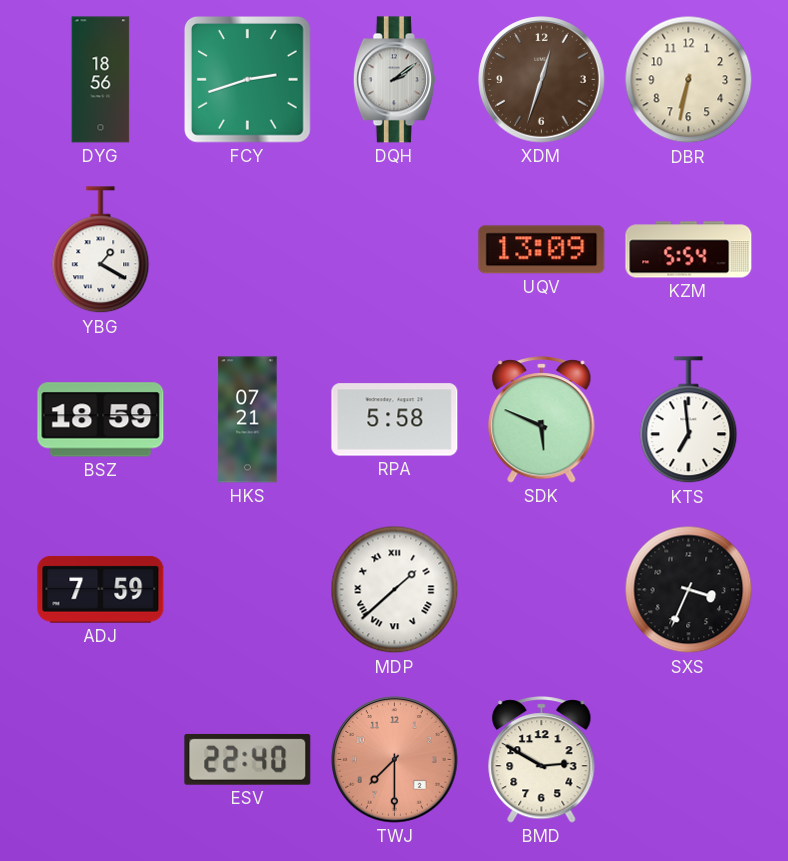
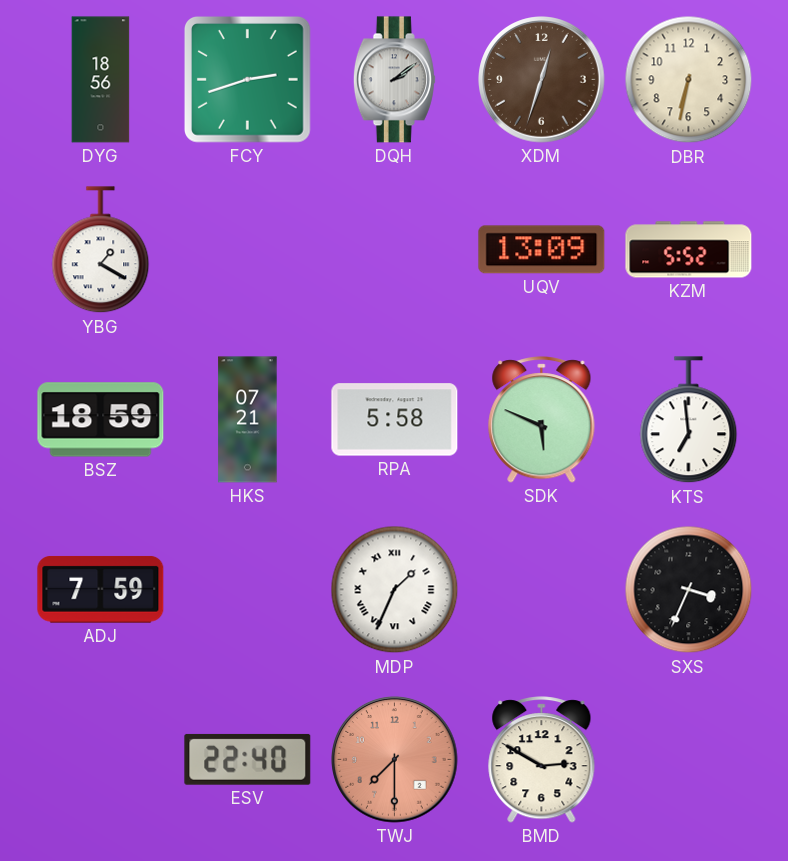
KZM: 5:54 -> 5:52
MDP: 1:38 -> 1:34
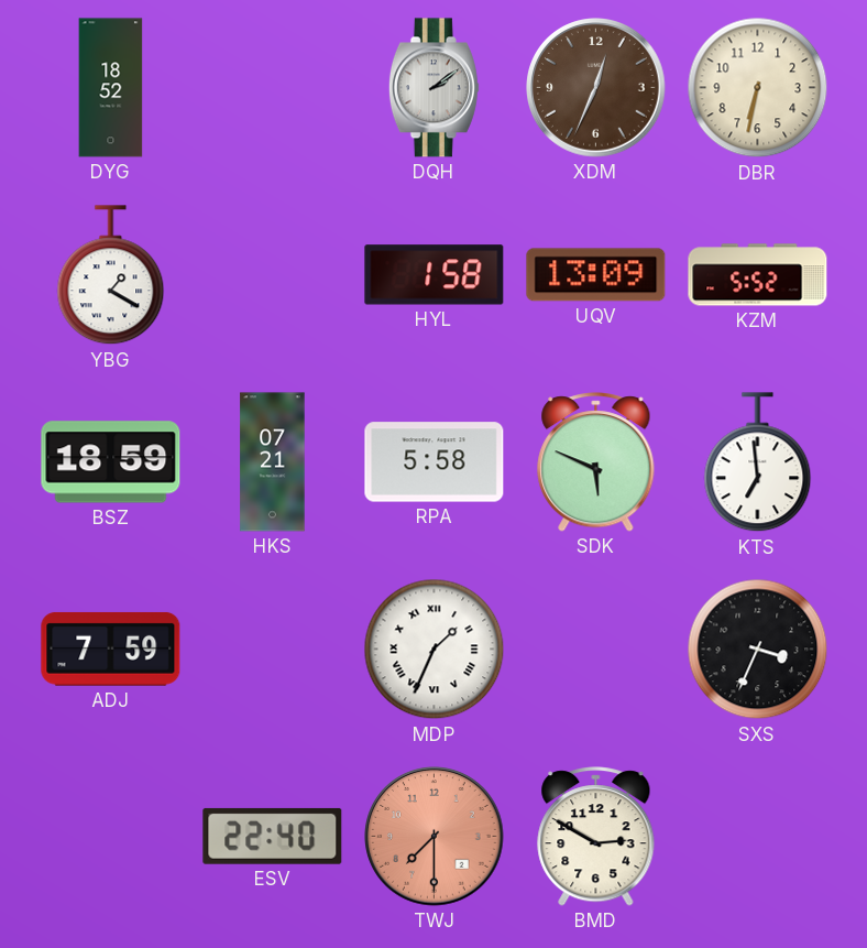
DYG: 18:56 -> 18:52
FCY: 2:42 -> none
XDM: 12:33 -> 12:34
HYL: none -> 1:58
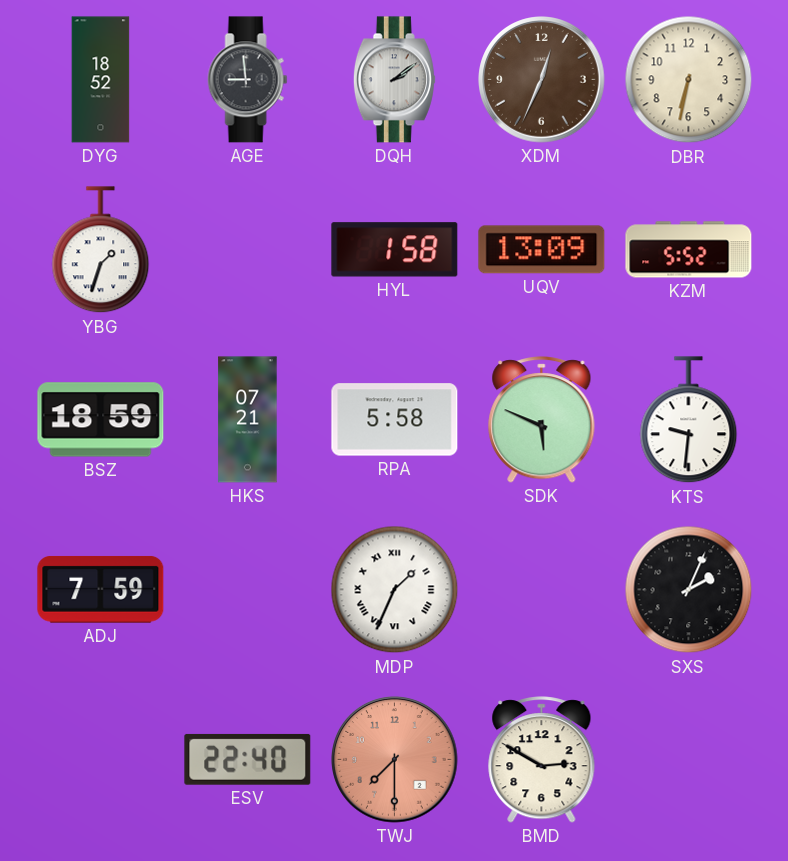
AGE: none -> 8:59
YBG: 1:20 -> 1:33
KTS: 6:59 -> 9:31
SXS: 3:34 -> 2:04
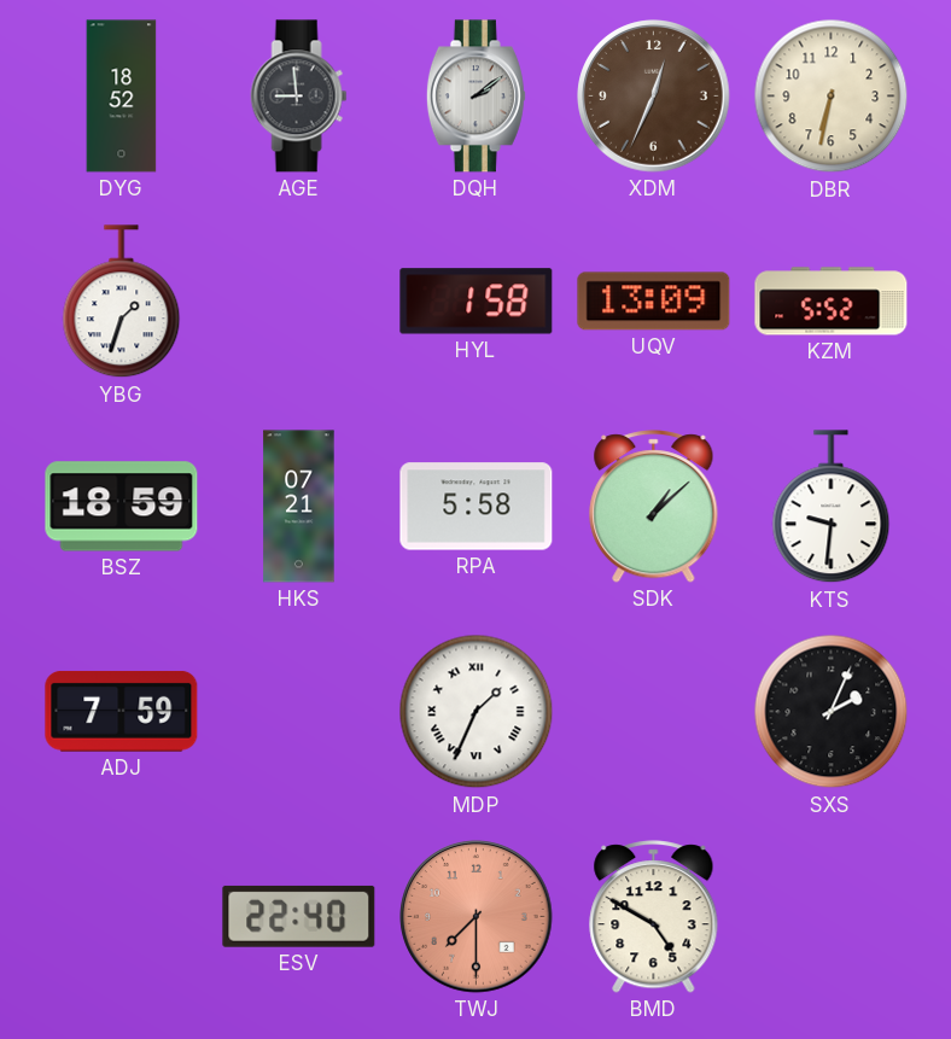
SDK: 5:49 -> 1:08
BMD: 2:50 -> 4:50
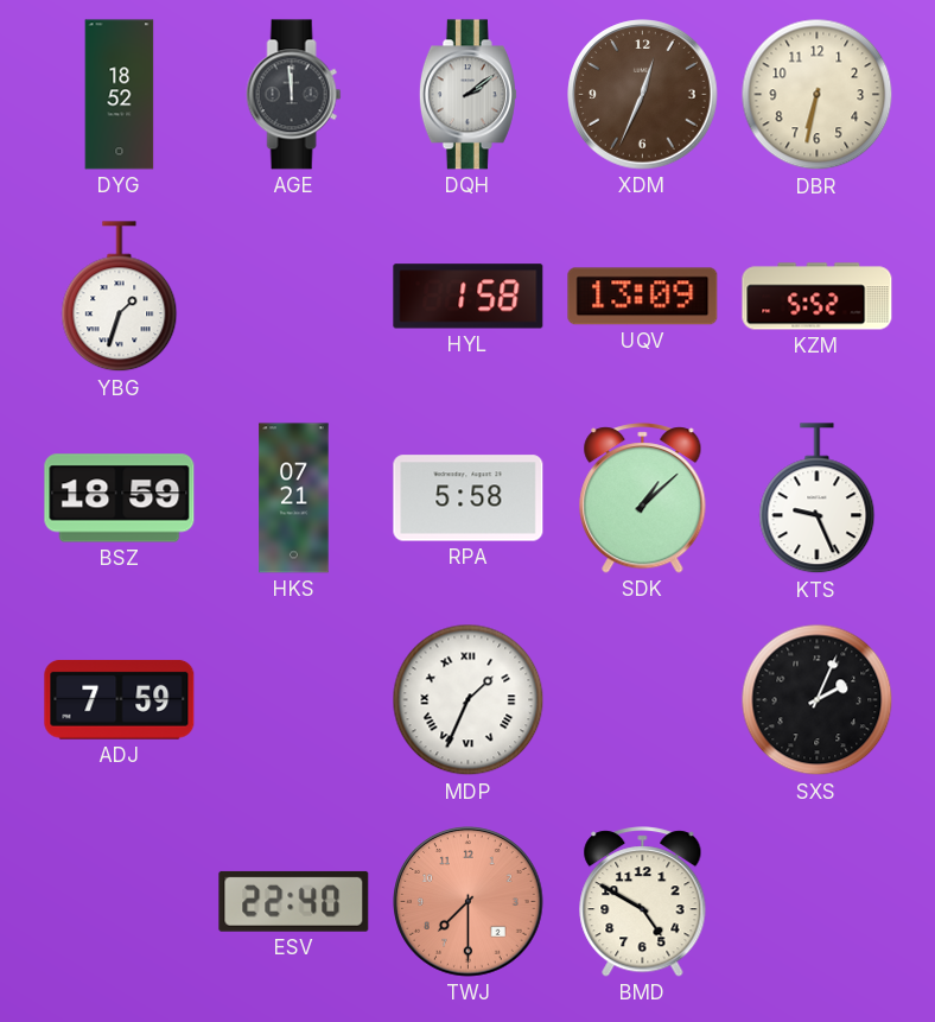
AGE: 8:59 -> 11:59
KTS: 9:31 -> 9:26
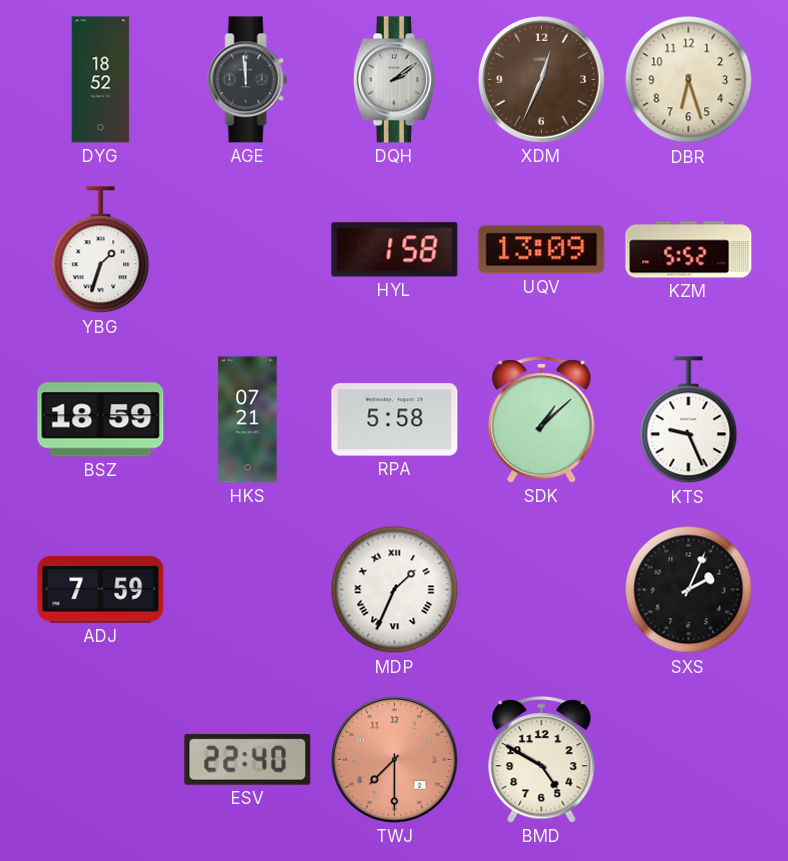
DBR: 6:32 -> 6:27
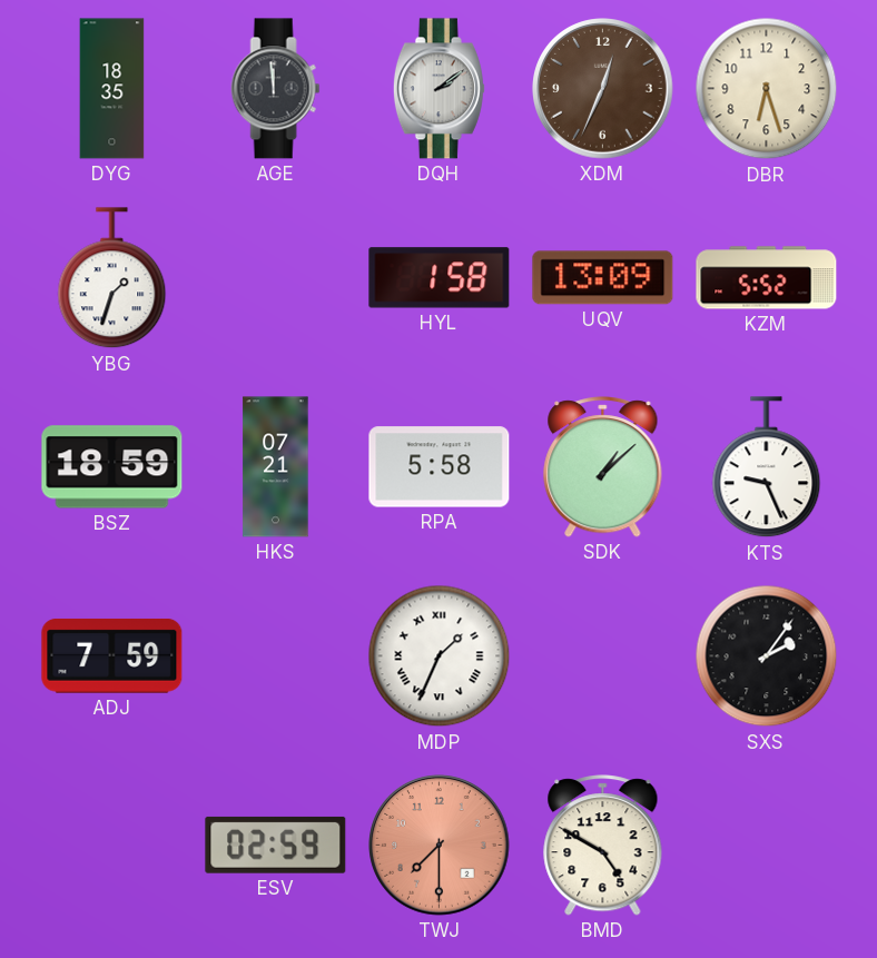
DYG: 18:52 -> 18:35
SXS: 2:04 -> 2:06
ESV: 22:40 -> 02:59
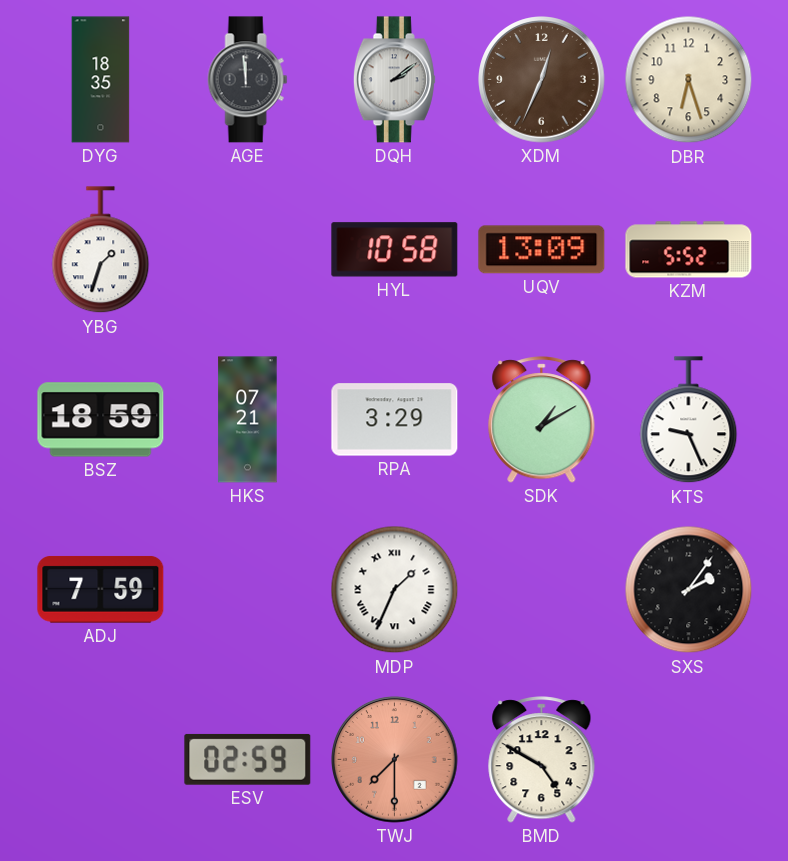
HYL: 1:58 -> 10:58
RPA: 5:58 -> 3:29
SDK: 1:08 -> 1:10
